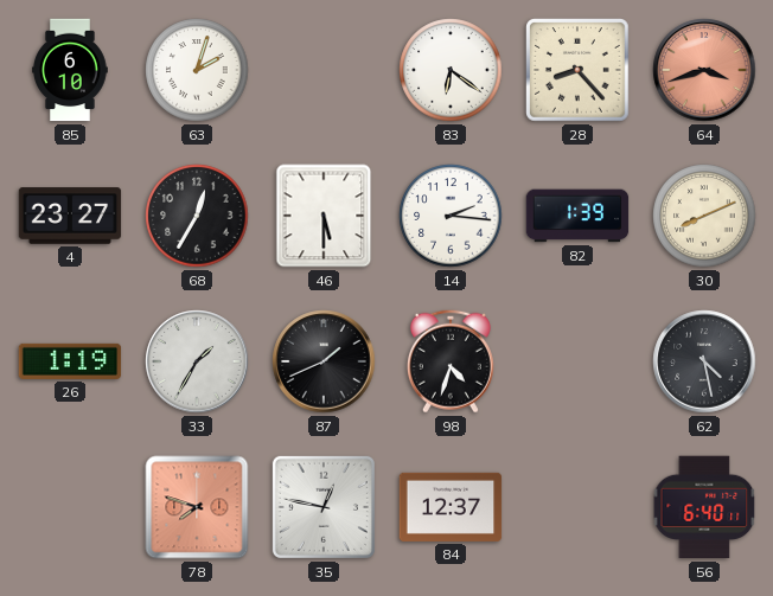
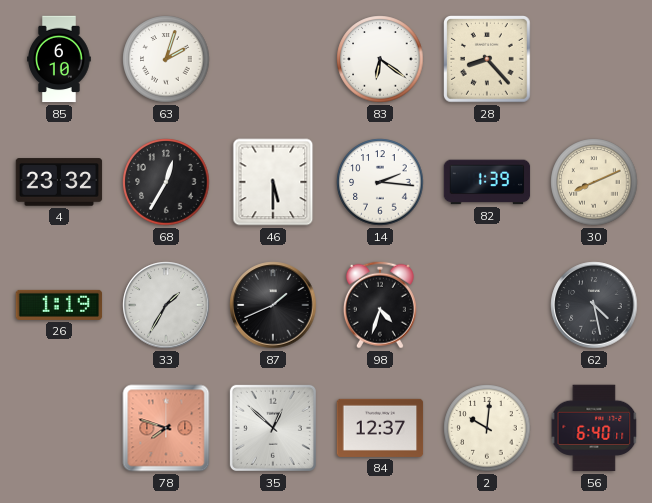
64: 3:42 -> none
4: 23:27 -> 23:32
35: 12:47 -> 12:52
2: none -> 10:01
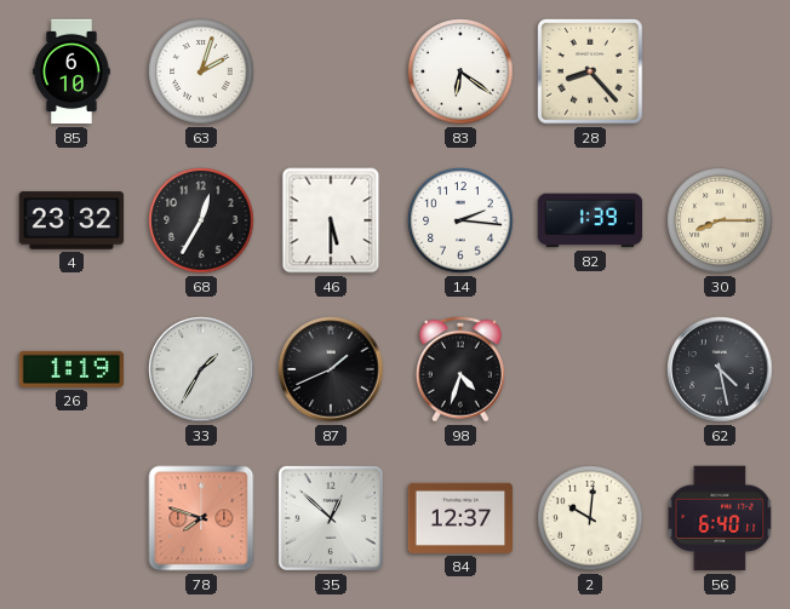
30: 8:11 -> 8:15
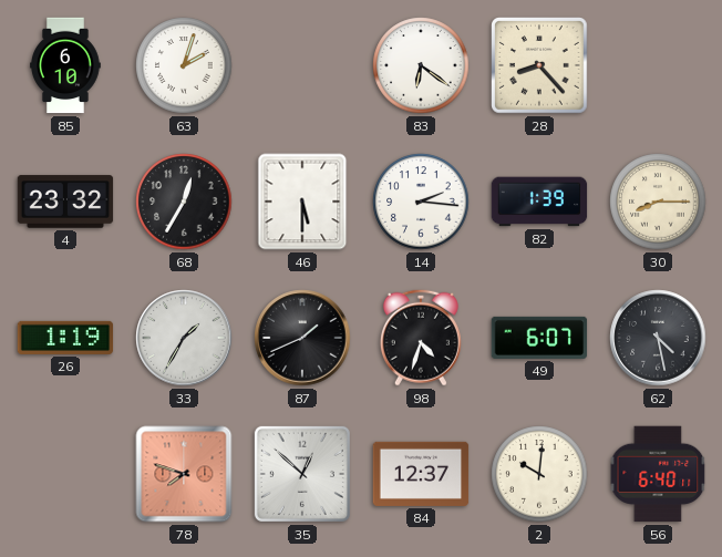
49: none -> 6:07
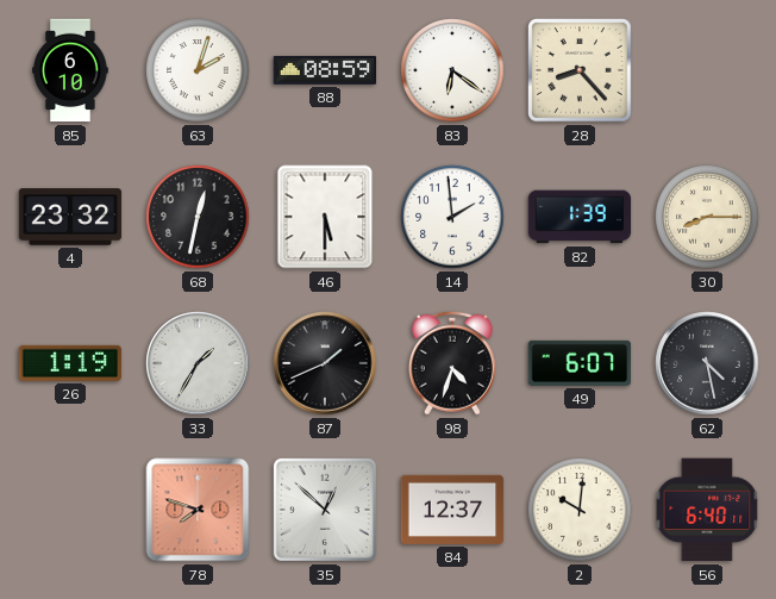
88: none -> 08:59
68: 12:35 -> 12:32
14: 2:16 -> 1:59
